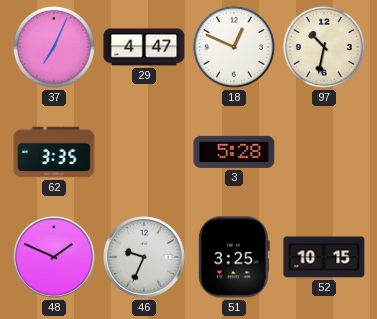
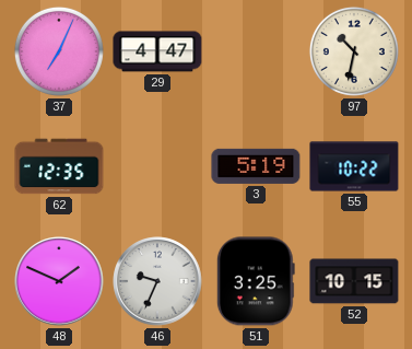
18: 12:49 -> none
62: 3:35 -> 12:35
3: 5:28 -> 5:19
55: none -> 10:22
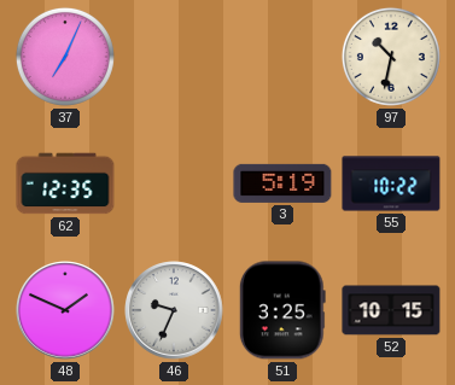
29: 4:47 -> none
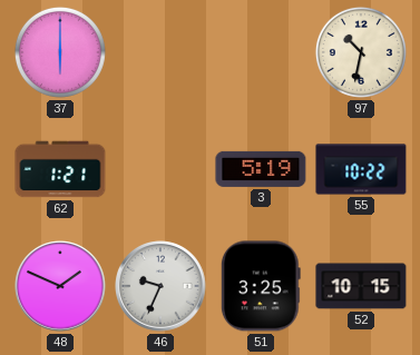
37: 7:04 -> 6:00
62: 12:35 -> 1:21
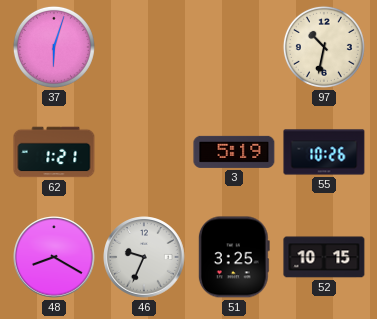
37: 6:00 -> 6:03
55: 10:22 -> 10:26
48: 1:49 -> 8:20
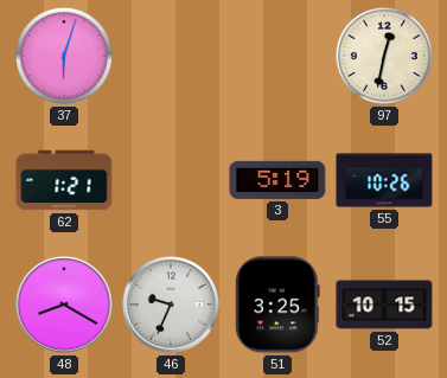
97: 10:32 -> 12:32
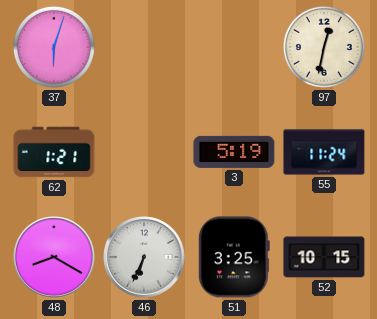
55: 10:26 -> 11:24
46: 9:34 -> 6:34
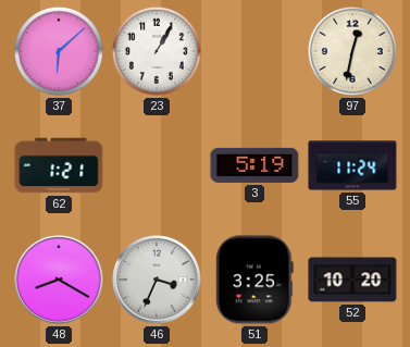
37: 6:03 -> 6:08
23: none -> 1:05
46: 6:34 -> 3:34
52: 10:15 -> 10:20
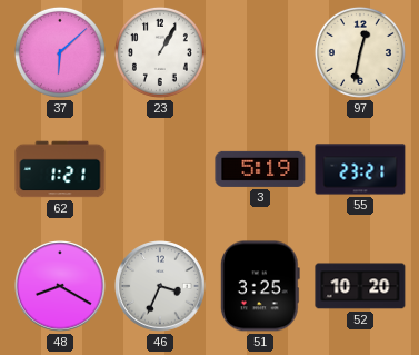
55: 11:24 -> 23:21
